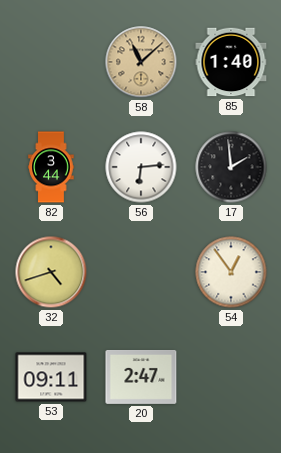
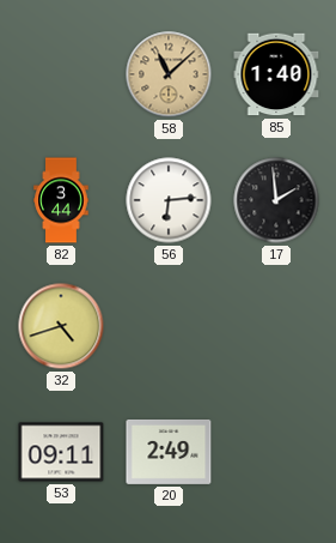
54: 12:54 -> none
20: 2:47 -> 2:49
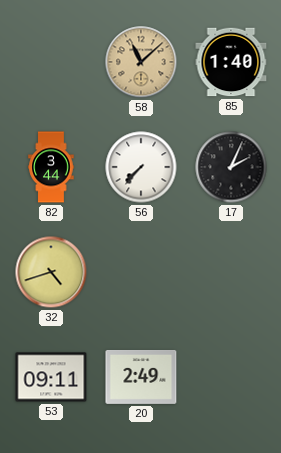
56: 6:14 -> 7:37
17: 1:59 -> 2:04
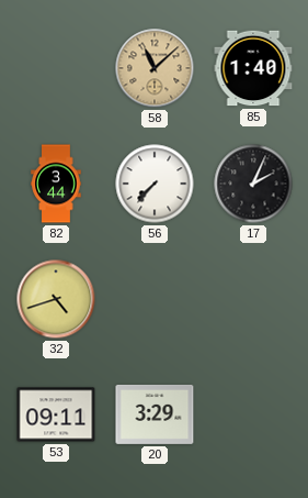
20: 2:49 -> 3:29
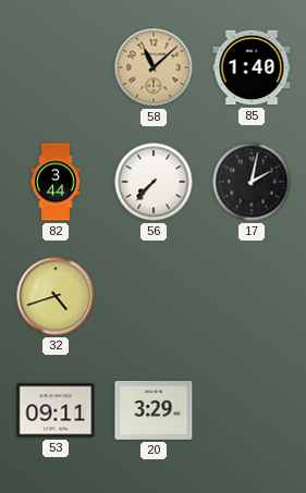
17: 2:04 -> 2:02
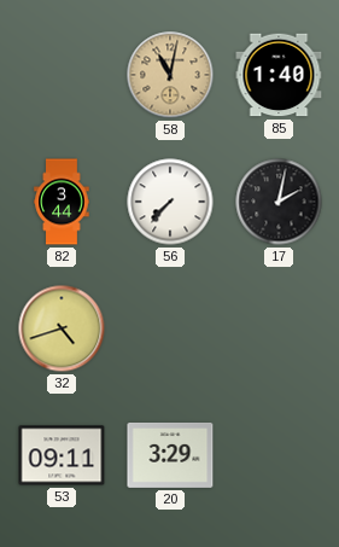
58: 11:08 -> 11:02
